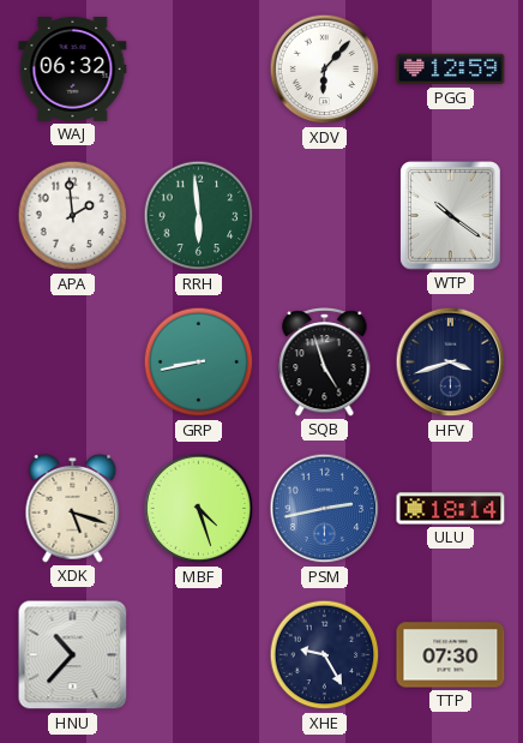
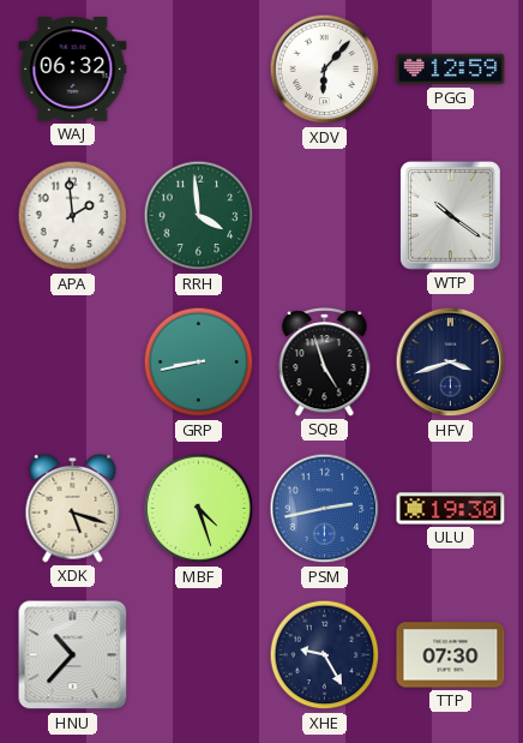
RRH: 5:59 -> 3:59
ULU: 18:14 -> 19:30
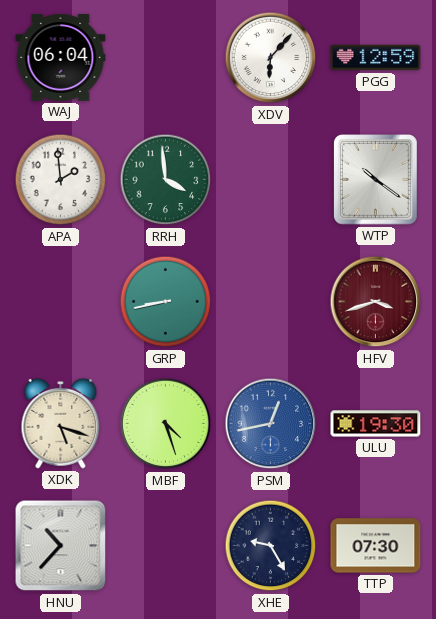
WAJ: 06:32 -> 06:04
SQB: 4:57 -> none
HFV dial: navy -> burgundy
PSM: 2:43 -> 12:43
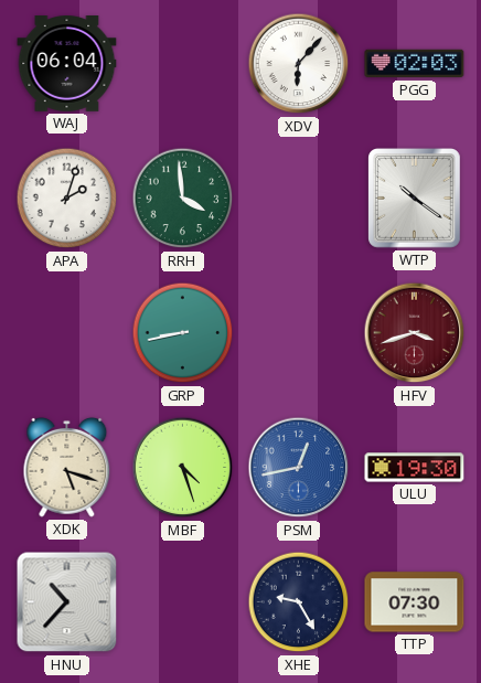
PGG: 12:59 -> 02:03
APA: 1:59 -> 2:03
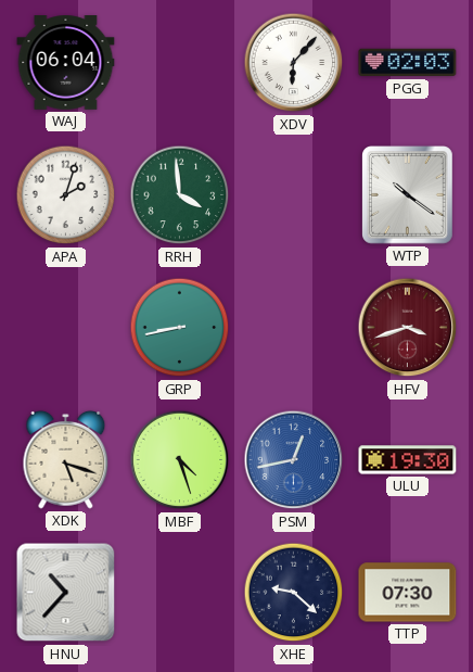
XHE: 9:25 -> 9:22
